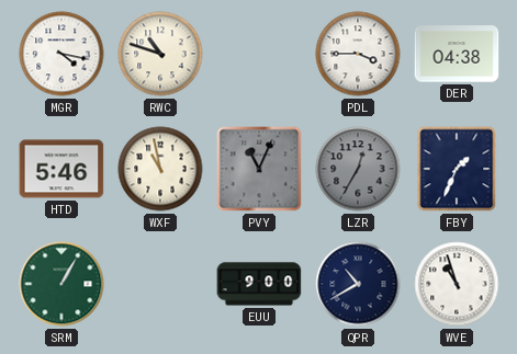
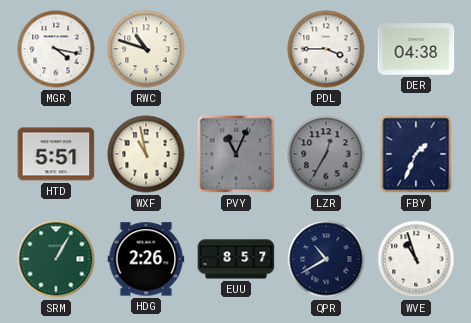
HTD: 5:46 -> 5:51
HDG: none -> 2:26
EUU: 9:00 -> 8:57
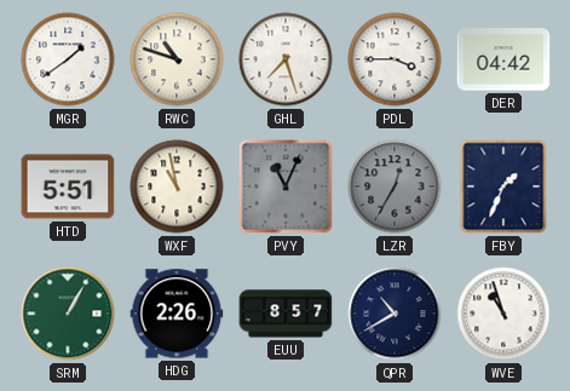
MGR: 4:17 -> 1:39
GHL: none -> 7:27
DER: 04:38 -> 04:42
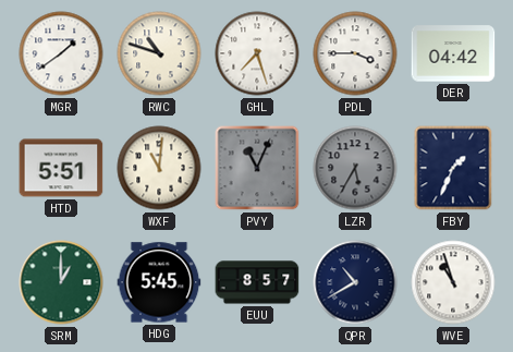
WXF: 10:58 -> 11:01
LZR: 12:35 -> 5:35
SRM: 1:05 -> 1:00
HDG: 2:26 -> 5:45
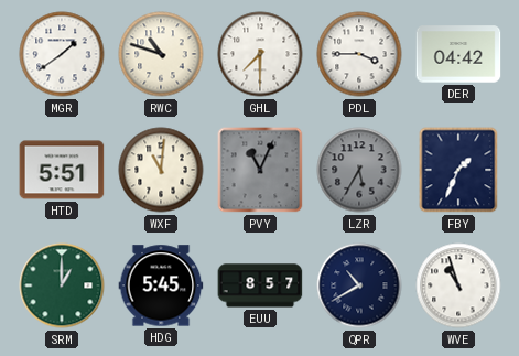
GHL: 7:27 -> 7:30
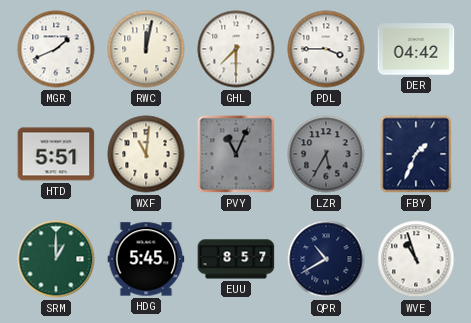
MGR: 1:39 -> 1:41
RWC: 10:48 -> 12:02
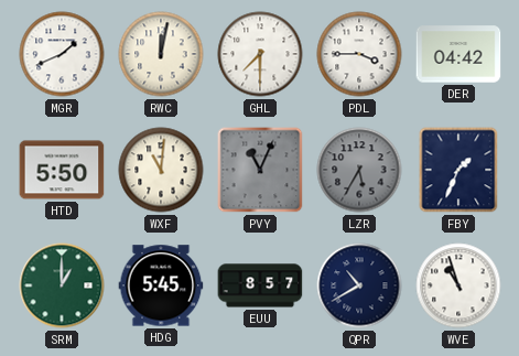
HTD: 5:51 -> 5:50
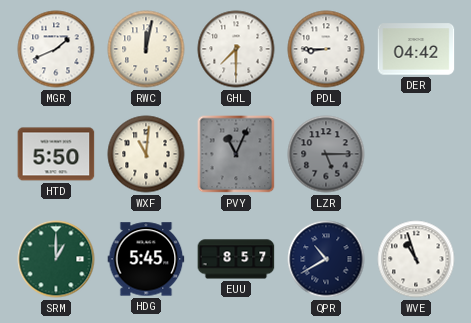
PDL: 3:45 -> 8:45
LZR: 5:35 -> 5:15
FBY: 1:34 -> none
